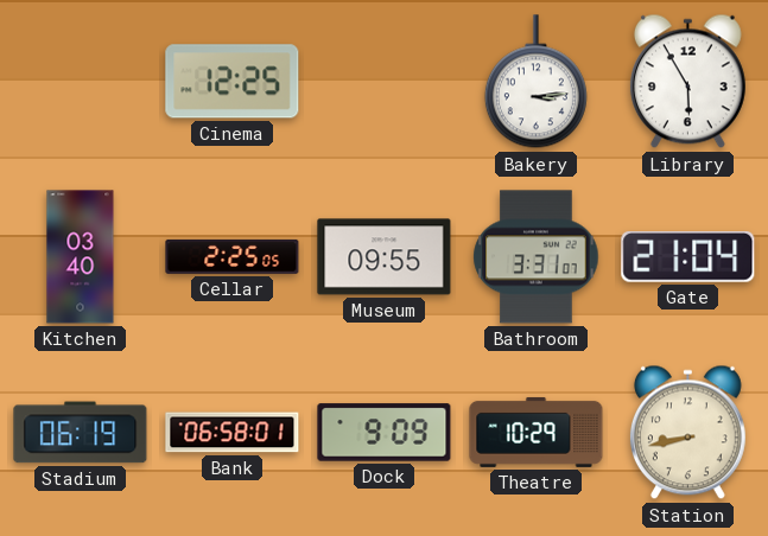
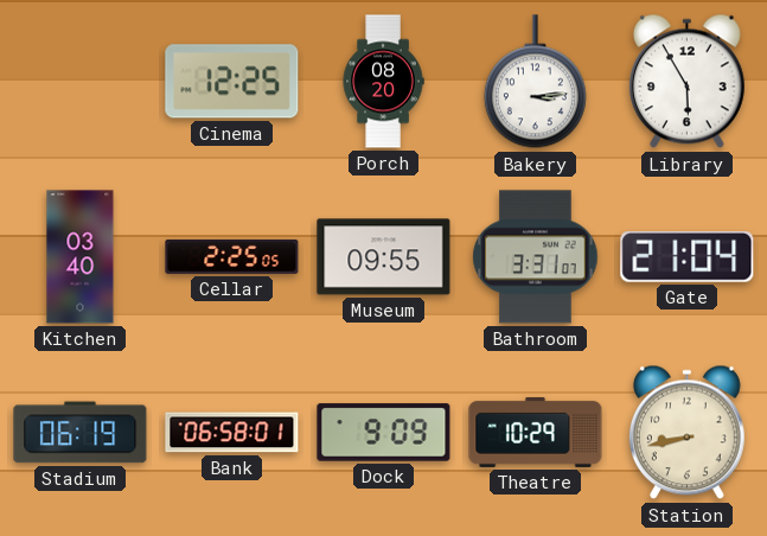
Porch: none -> 08:20
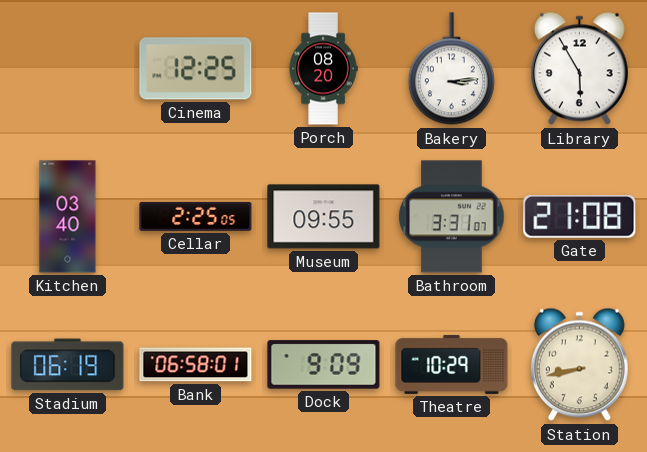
Gate: 21:04 -> 21:08
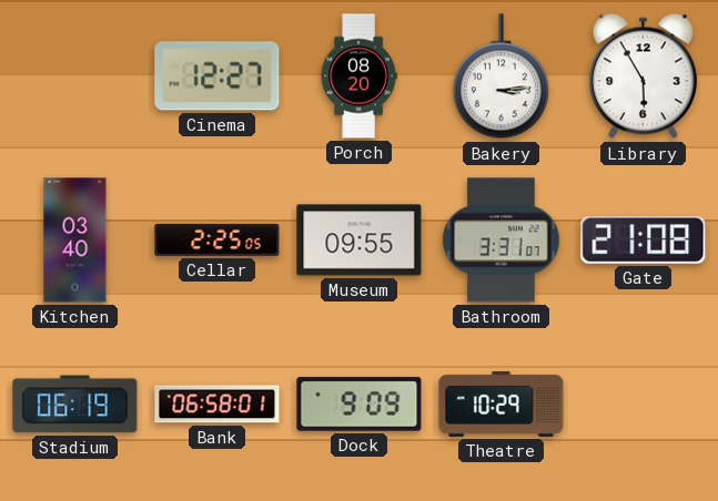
Cinema: 12:25 -> 12:27
Station: 8:43 -> none
